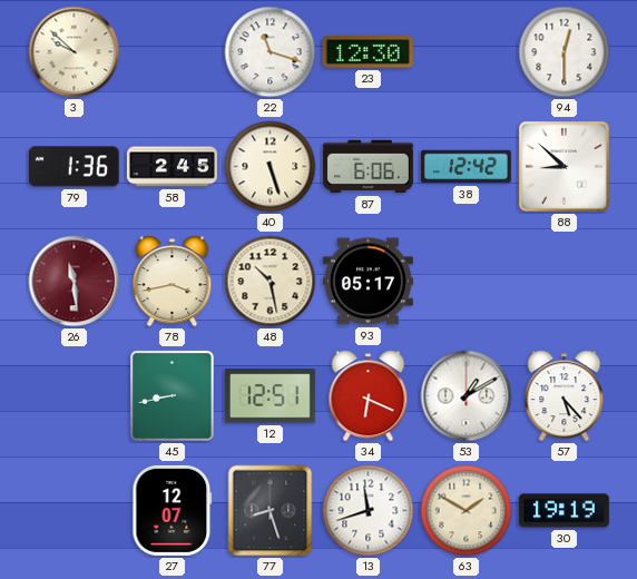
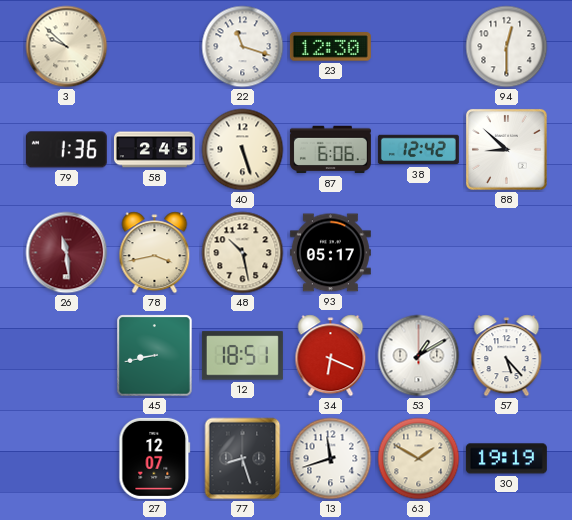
12: 12:51 -> 18:51
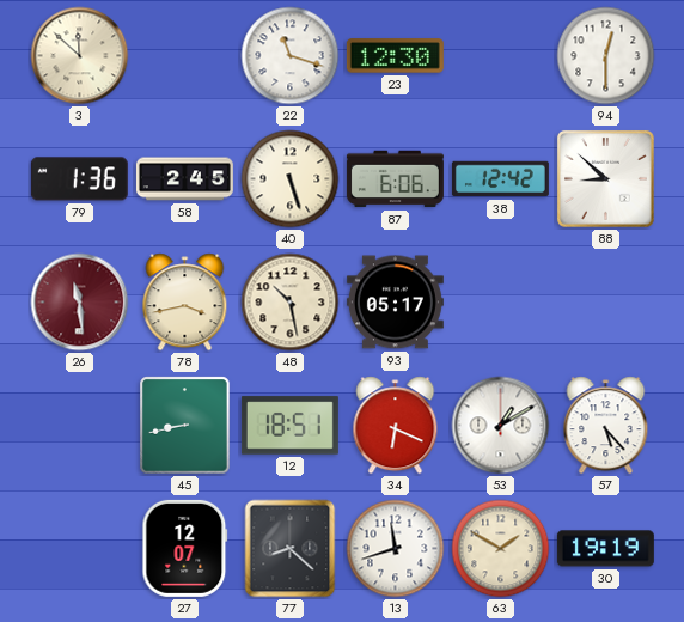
3: 9:52 -> 11:52
77: 8:27 -> 8:22
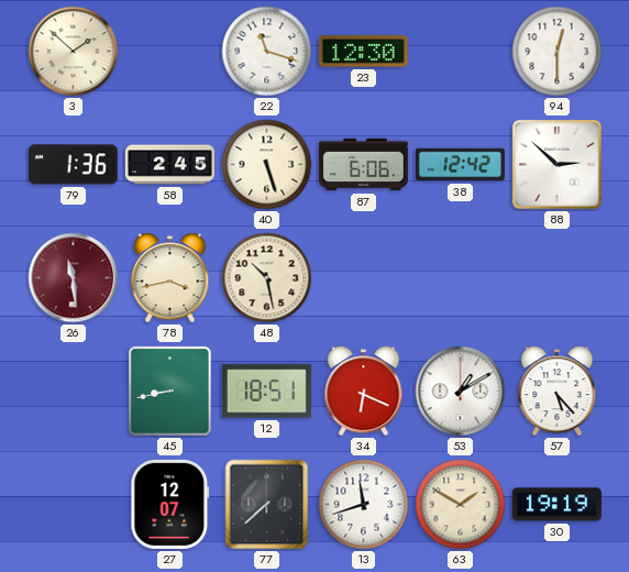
3: 11:52 -> 1:52
88: 8:52 -> 2:52
93: 05:17 -> none
77: 8:22 -> 7:38
